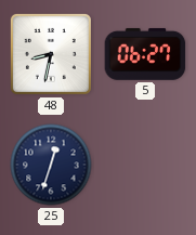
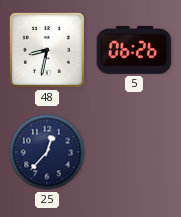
5: 06:27 -> 06:26
25: 12:33 -> 12:37
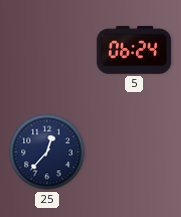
48: 8:32 -> none
5: 06:26 -> 06:24
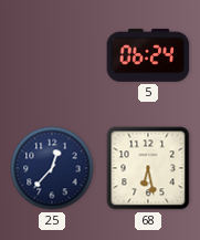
68: none -> 6:28
